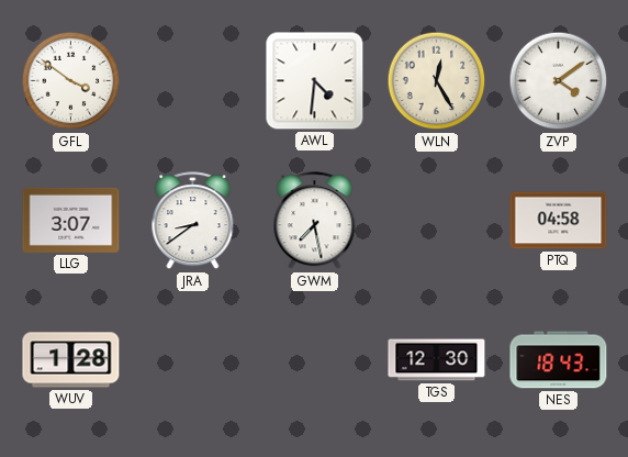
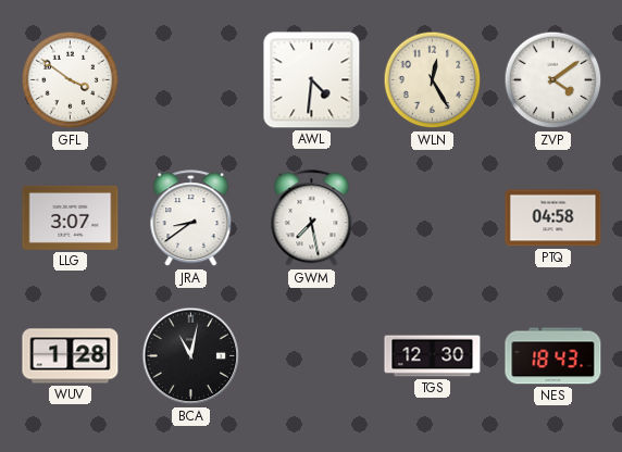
BCA: none -> 11:02
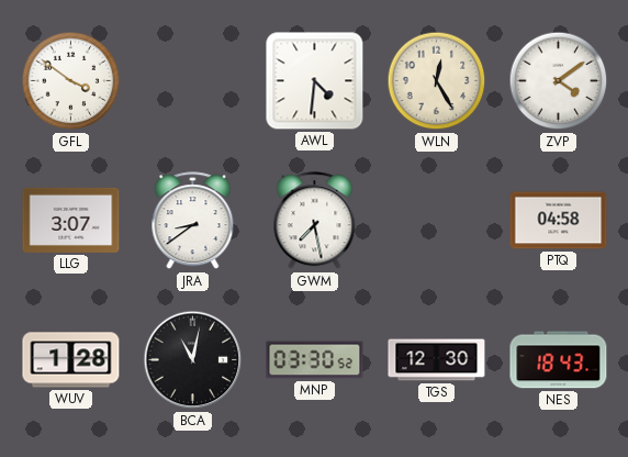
MNP: none -> 03:30
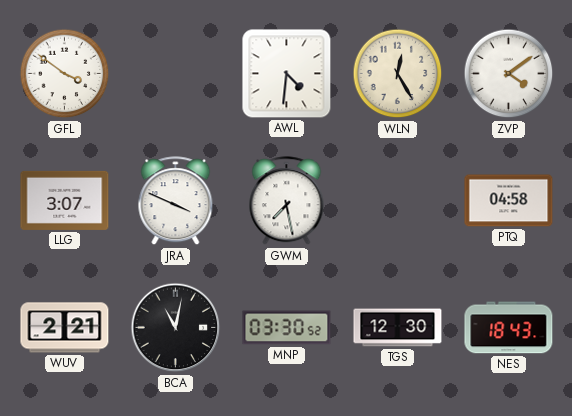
JRA: 8:39 -> 3:49
WUV: 1:28 -> 2:21
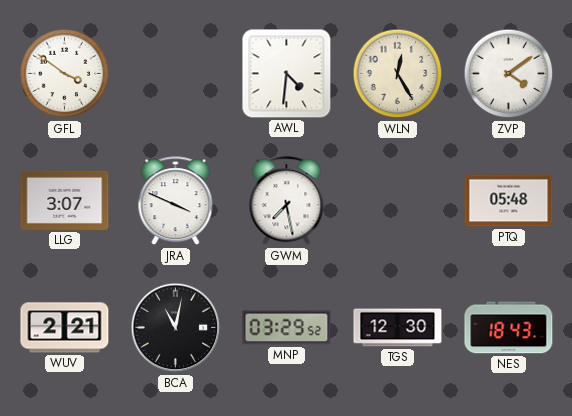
PTQ: 04:58 -> 05:48
MNP: 03:30 -> 03:29
